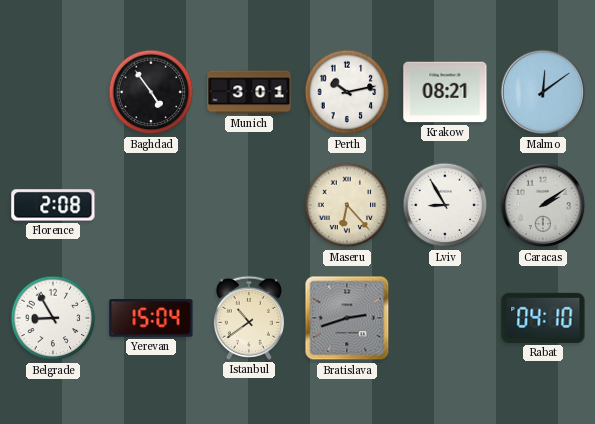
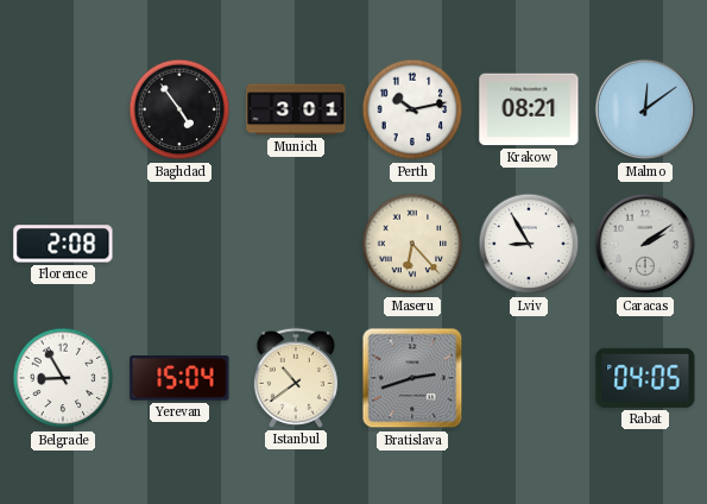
Rabat: 04:10 -> 04:05
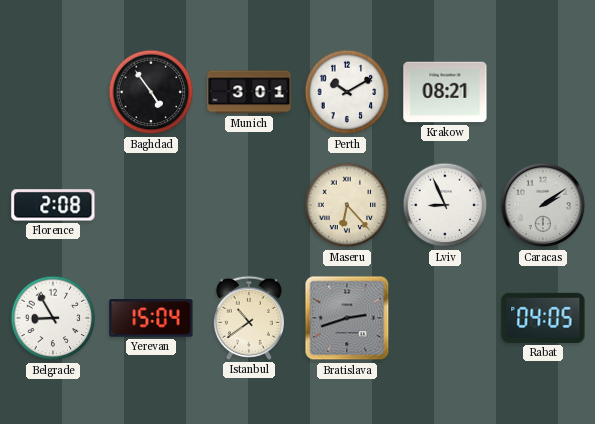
Perth: 10:13 -> 10:10
Malmo: 12:09 -> none
Lviv: 8:55 -> 8:56
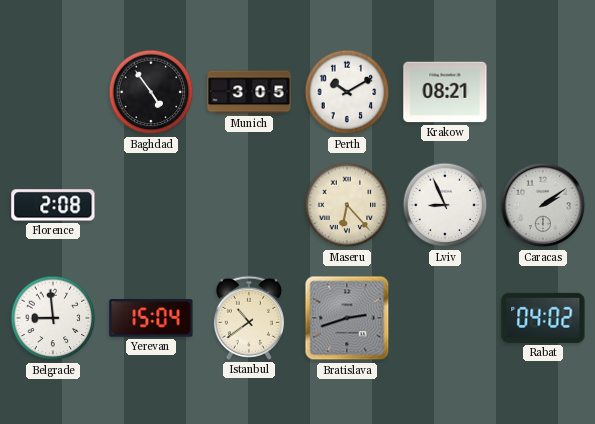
Munich: 3:01 -> 3:05
Belgrade: 8:55 -> 8:59
Rabat: 04:05 -> 04:02
